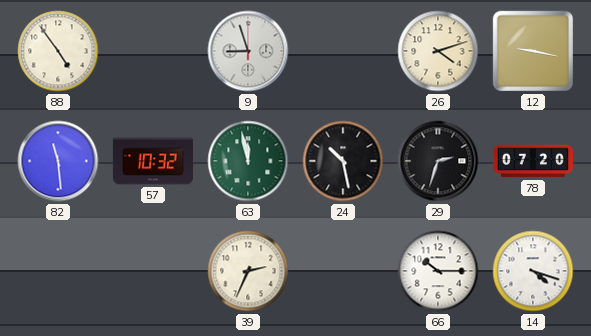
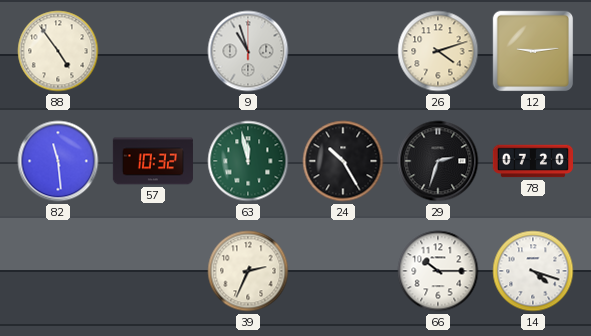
9: 8:57 -> 10:57
12: 9:17 -> 9:14
24: 10:28 -> 10:25
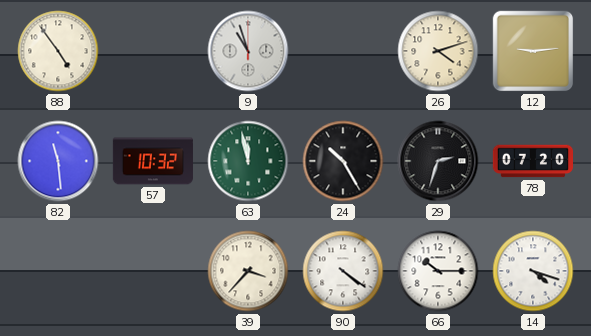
39: 2:34 -> 3:37
90: none -> 4:21
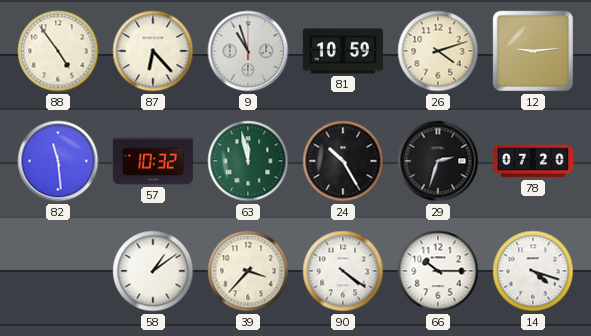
87: none -> 6:23
81: none -> 10:59
58: none -> 1:09
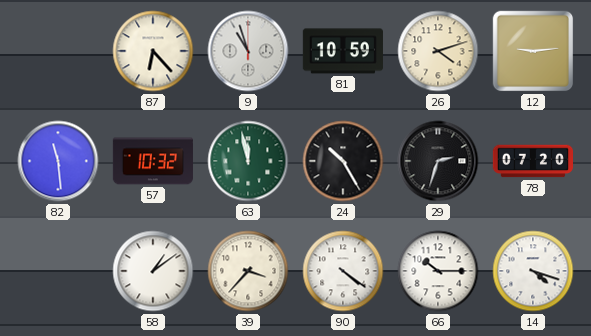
88: 4:54 -> none
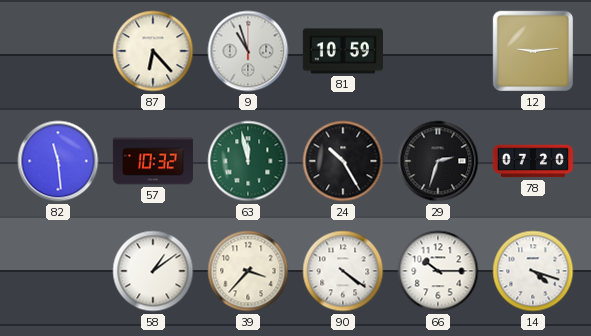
26: 4:12 -> none
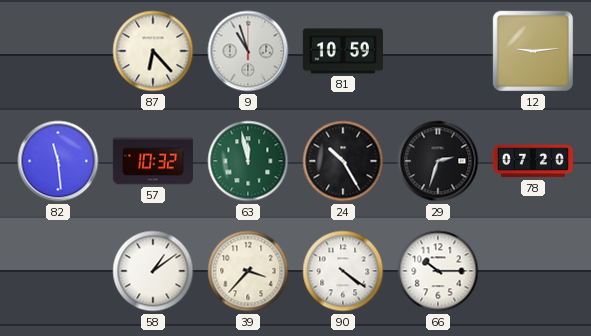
14: 4:18 -> none
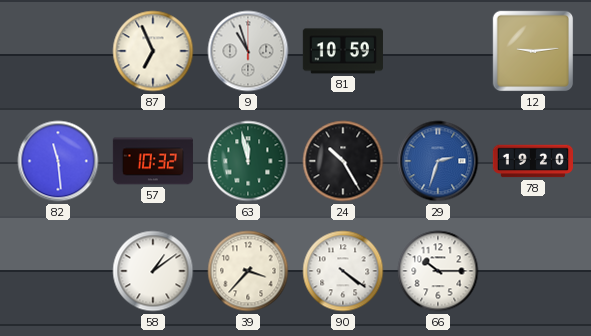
87: 6:23 -> 6:56
29 dial: black -> blue
78: 07:20 -> 19:20
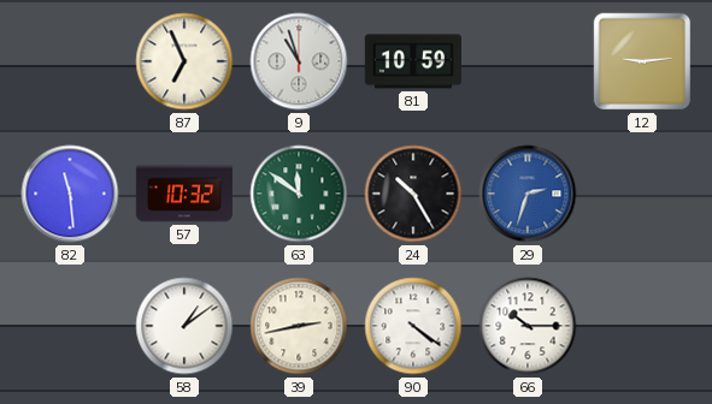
63: 11:58 -> 11:51
78: 19:20 -> none
39: 3:37 -> 2:43
